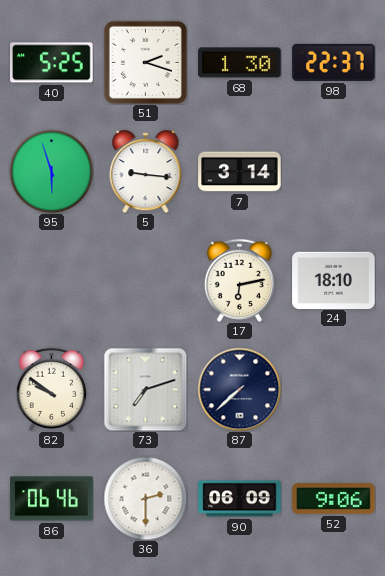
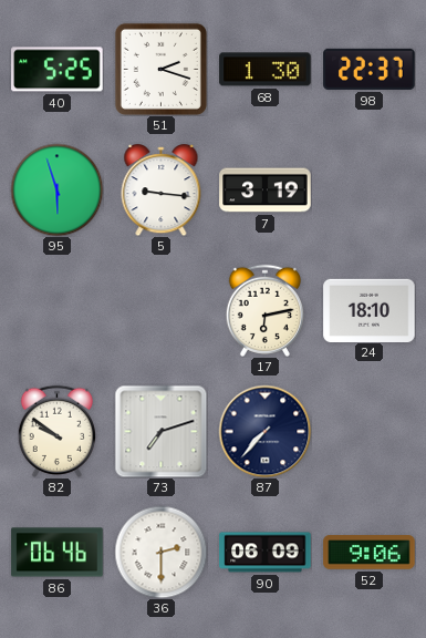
7: 3:14 -> 3:19
87: 7:38 -> 7:37
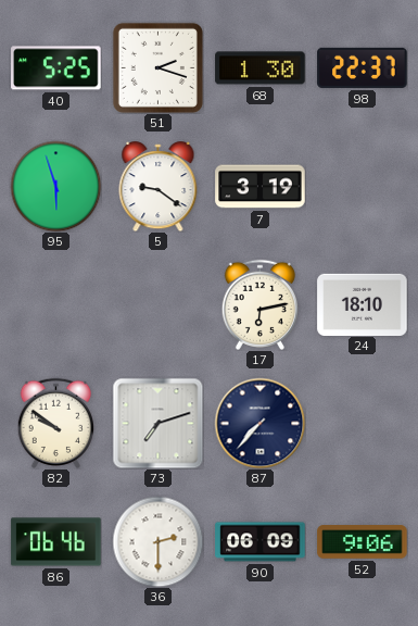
5: 9:16 -> 9:21
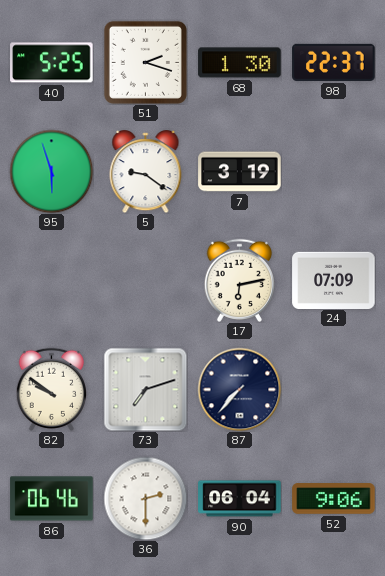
24: 18:10 -> 07:09
90: 06:09 -> 06:04
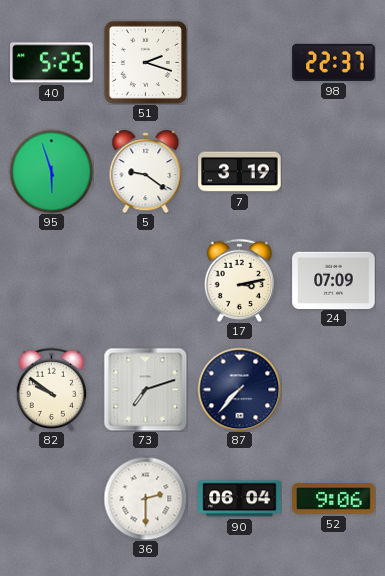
68: 1:30 -> none
17: 6:13 -> 3:13
86: 06:46 -> none
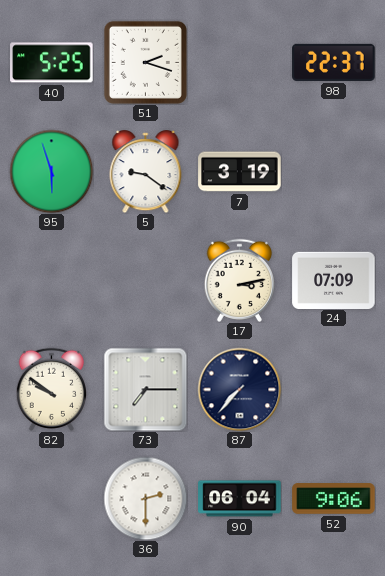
73: 7:12 -> 7:15
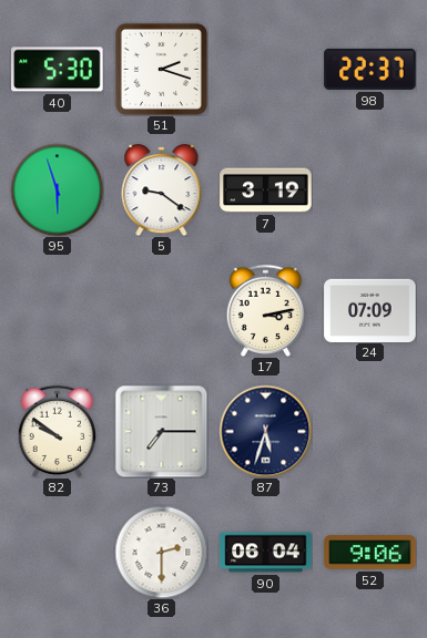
40: 5:25 -> 5:30
87: 7:37 -> 5:33
